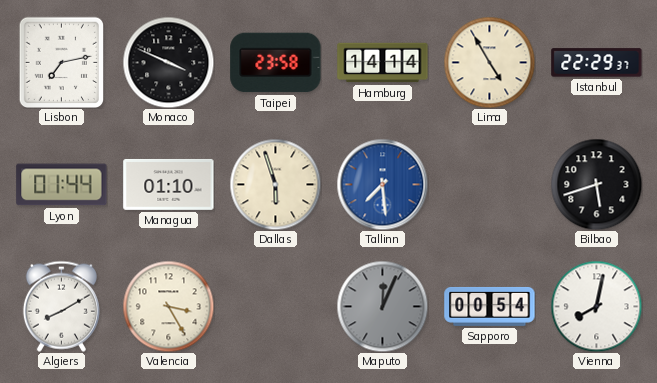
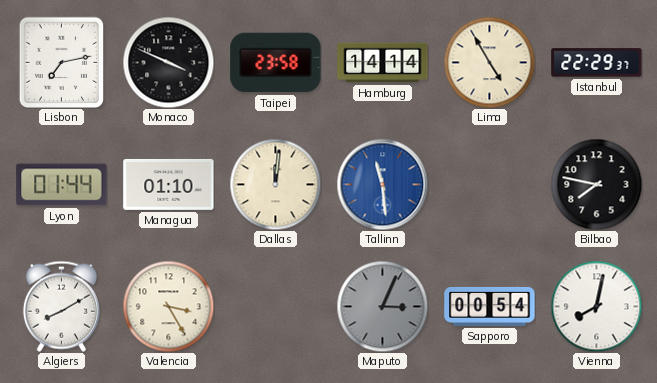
Dallas: 5:57 -> 12:01
Tallinn: 7:29 -> 11:29
Bilbao: 5:42 -> 7:47
Maputo: 12:04 -> 3:04
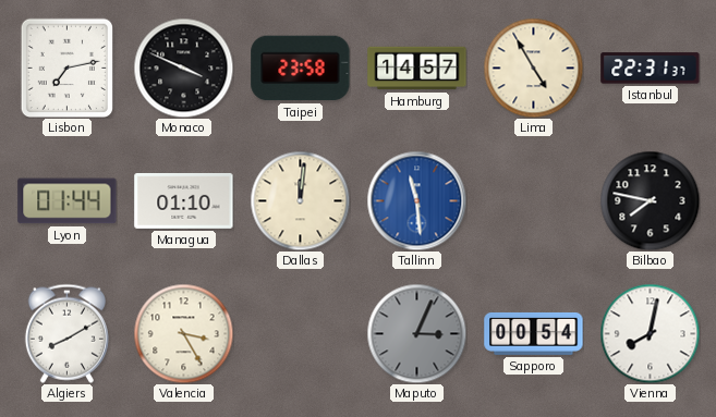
Hamburg: 14:14 -> 14:57
Istanbul: 22:29 -> 22:31
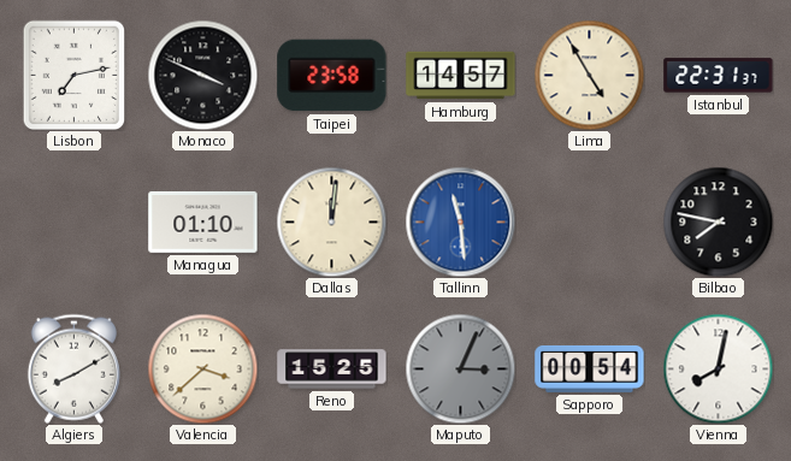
Lyon: 01:44 -> none
Valencia: 3:25 -> 3:38
Reno: none -> 15:25
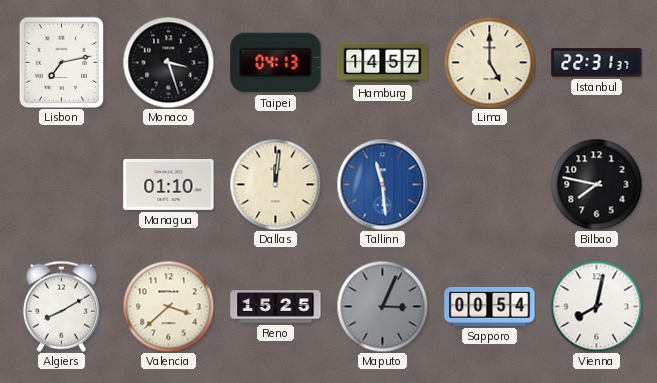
Monaco: 3:49 -> 3:27
Taipei: 23:58 -> 04:13
Lima: 4:55 -> 5:00
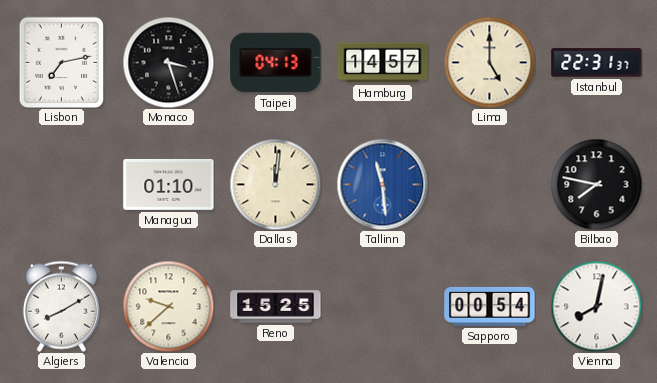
Valencia: 3:38 -> 9:38
Maputo: 3:04 -> none
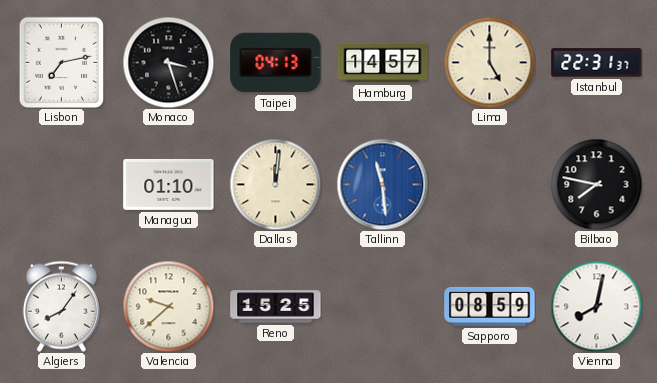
Algiers: 8:10 -> 8:06
Sapporo: 00:54 -> 08:59
